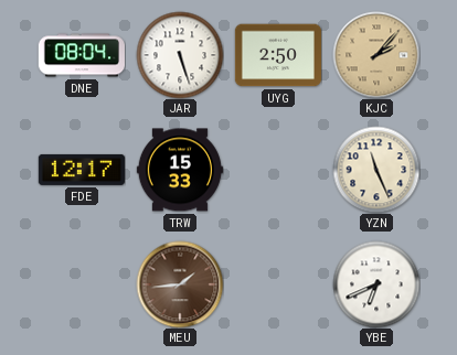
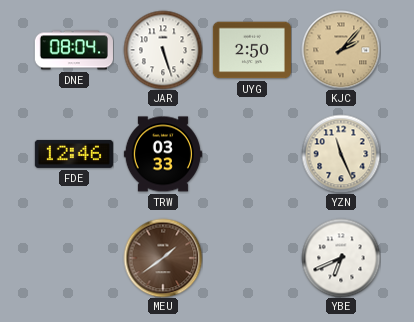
FDE: 12:17 -> 12:46
TRW: 15:33 -> 03:33
MEU: 1:44 -> 1:39
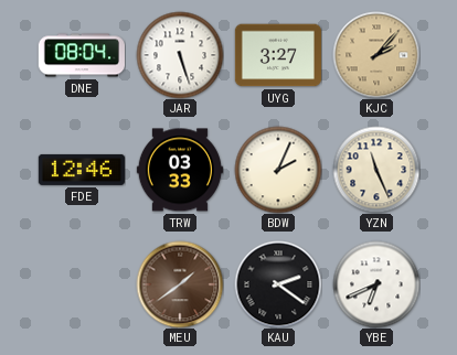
UYG: 2:50 -> 3:27
BDW: none -> 2:04
KAU: none -> 2:21
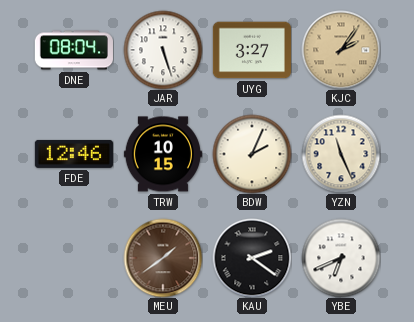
KJC: 2:07 -> 2:06
TRW: 03:33 -> 10:15
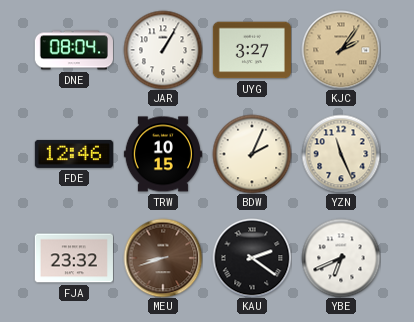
JAR: 5:27 -> 1:05
FJA: none -> 23:32
MEU: 1:39 -> 8:42
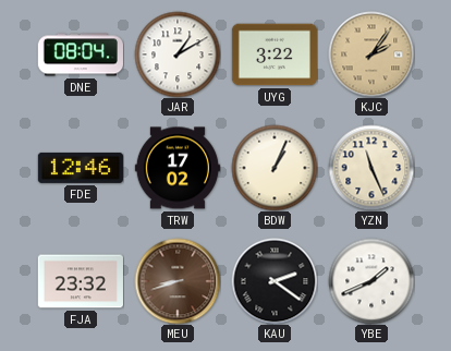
JAR: 1:05 -> 1:10
UYG: 3:27 -> 3:22
TRW: 10:15 -> 17:02
BDW: 2:04 -> 1:04
YBE: 6:41 -> 1:41
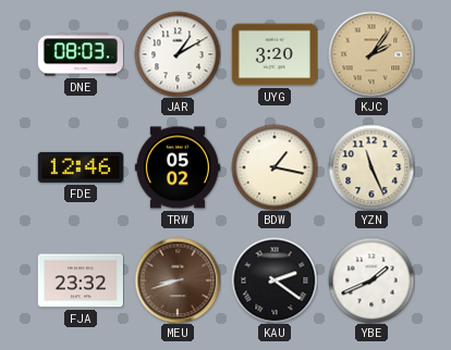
DNE: 08:04 -> 08:03
UYG: 3:22 -> 3:20
TRW: 17:02 -> 05:02
BDW: 1:04 -> 1:17
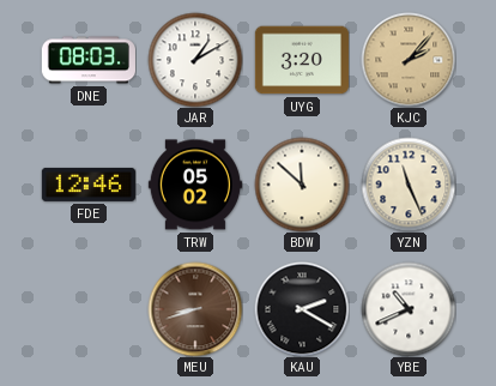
KJC: 2:06 -> 2:07
BDW: 1:17 -> 11:52
FJA: 23:32 -> none
KAU: 2:21 -> 2:20
YBE: 1:41 -> 10:41
